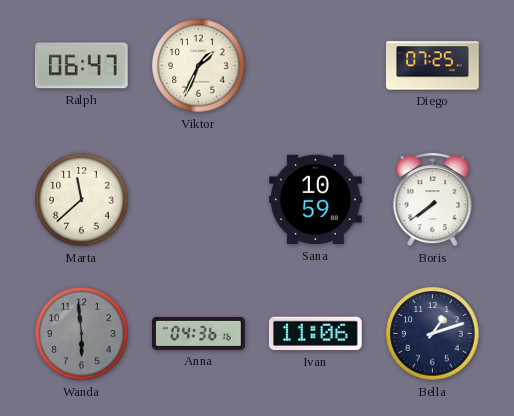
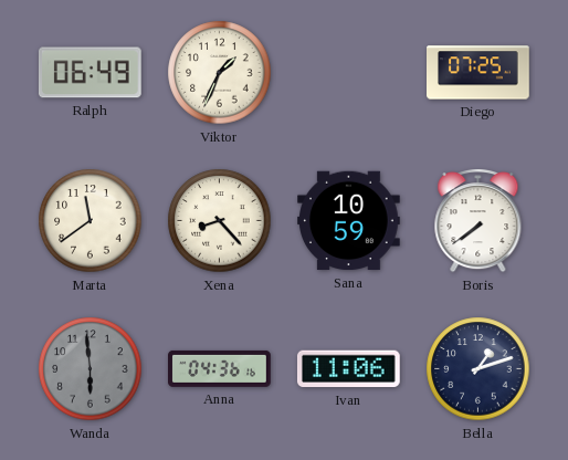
Ralph: 06:47 -> 06:49
Marta: 11:38 -> 11:39
Xena: none -> 8:23
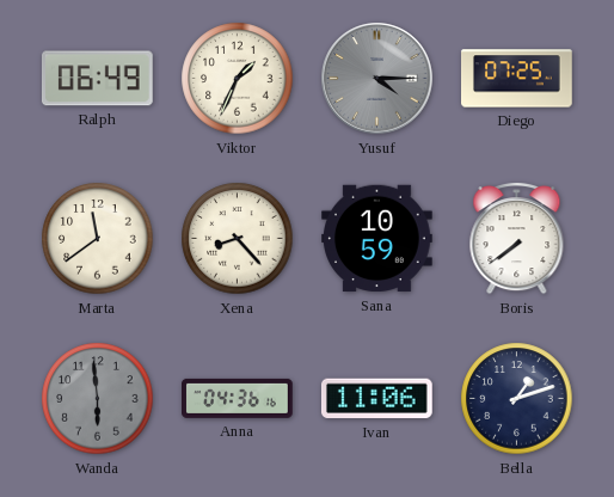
Yusuf: none -> 4:15
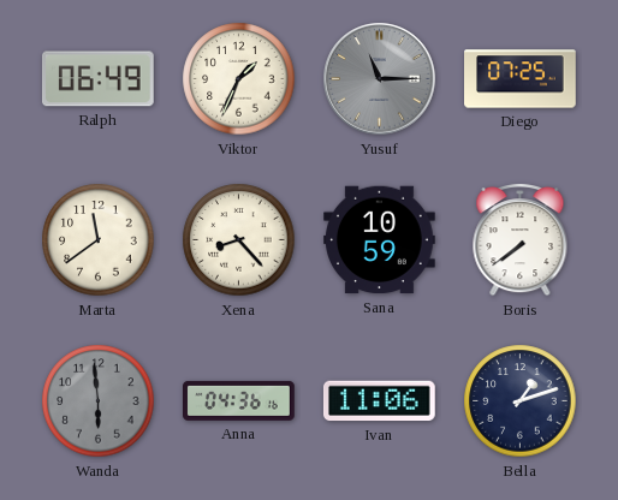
Yusuf: 4:15 -> 11:15
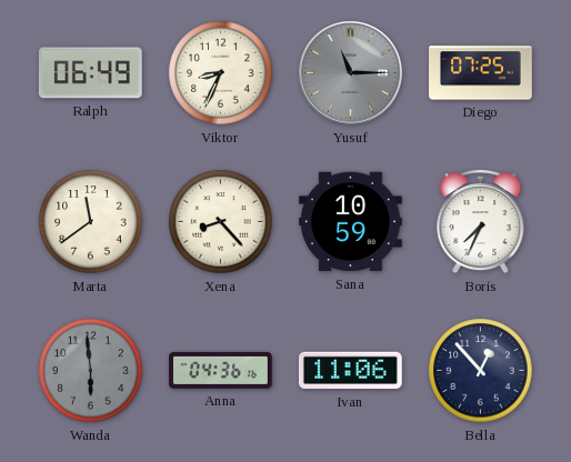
Viktor: 1:34 -> 8:34
Boris: 7:39 -> 7:34
Bella: 1:12 -> 12:53
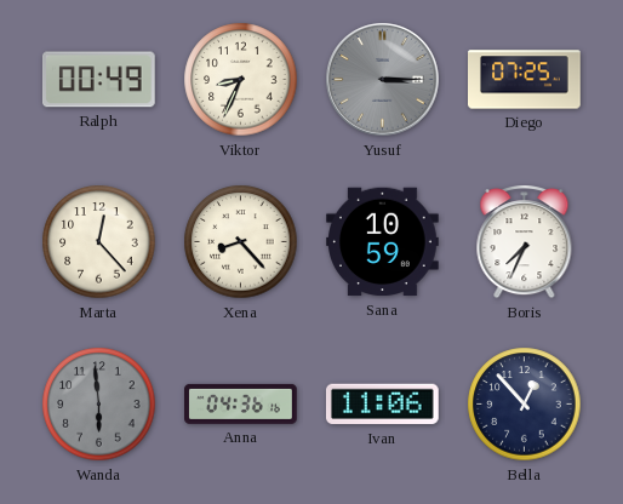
Ralph: 06:49 -> 00:49
Yusuf: 11:15 -> 3:15
Marta: 11:39 -> 12:23
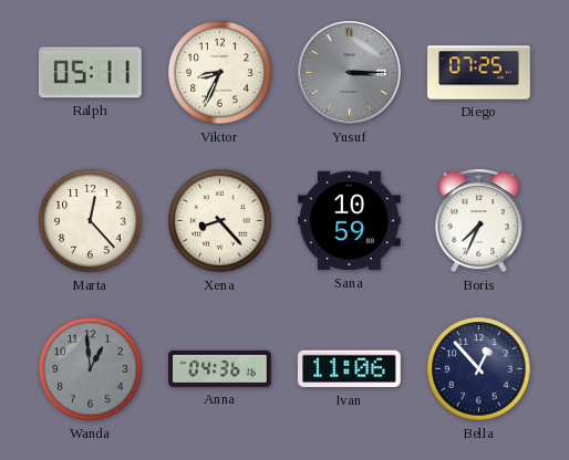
Ralph: 00:49 -> 05:11
Wanda: 5:59 -> 12:59
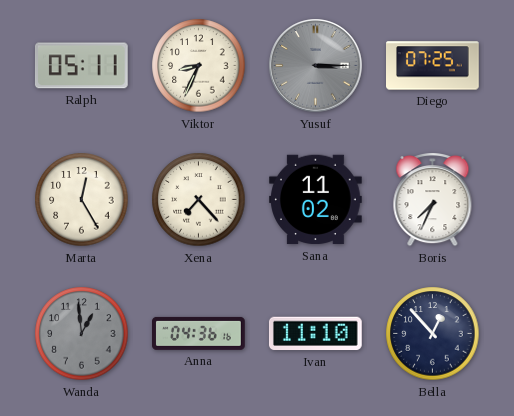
Marta: 12:23 -> 12:25
Xena: 8:23 -> 7:23
Sana: 10:59 -> 11:02
Ivan: 11:06 -> 11:10
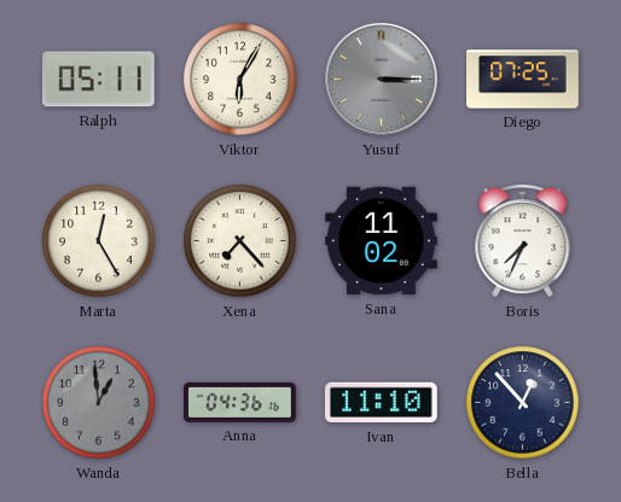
Viktor: 8:34 -> 6:05
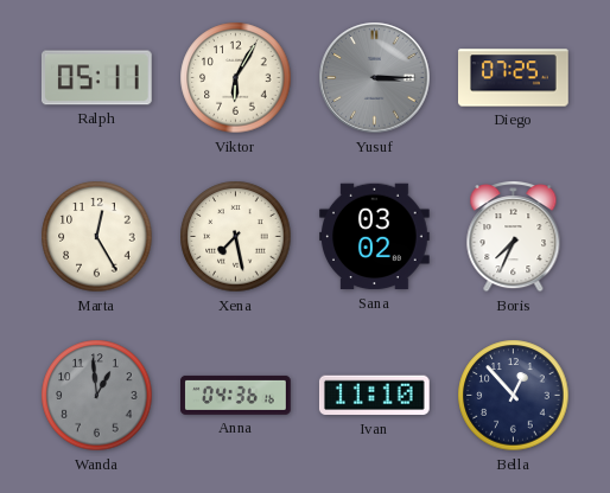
Xena: 7:23 -> 7:28
Sana: 11:02 -> 03:02
